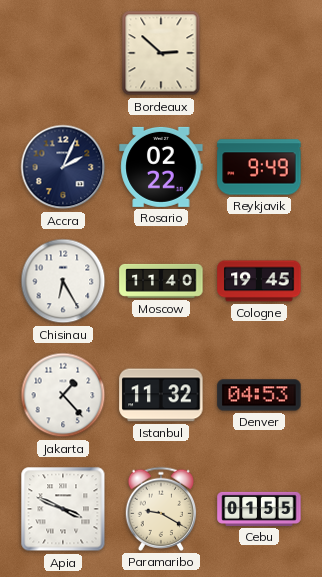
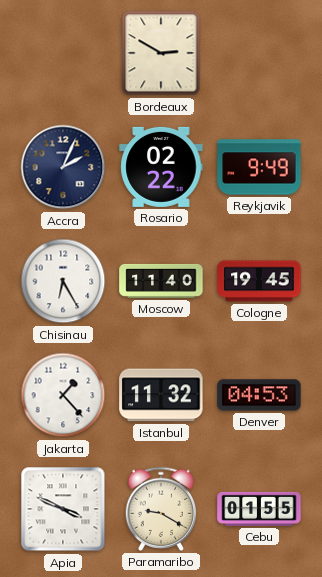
Bordeaux: 2:52 -> 2:50
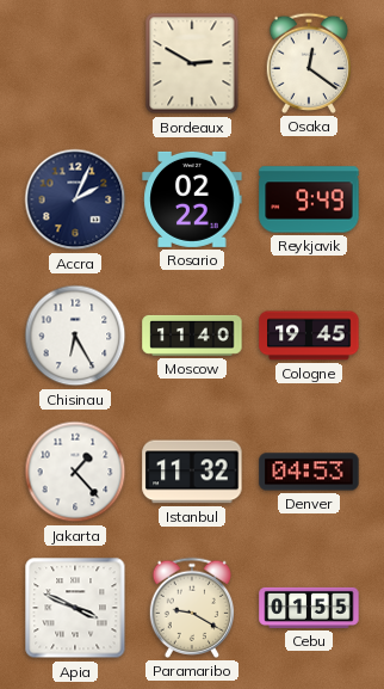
Osaka: none -> 12:21
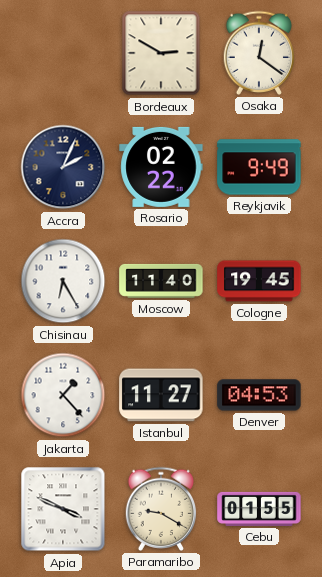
Istanbul: 11:32 -> 11:27
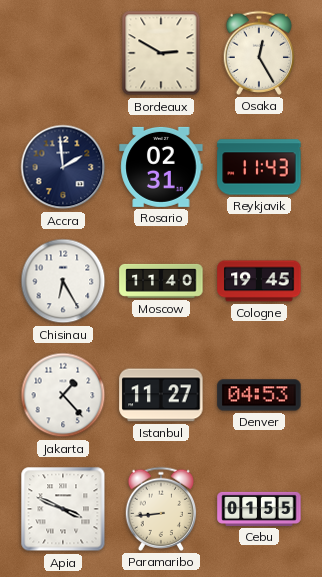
Osaka: 12:21 -> 12:25
Accra: 2:04 -> 1:59
Rosario: 02:22 -> 02:31
Reykjavik: 9:49 -> 11:43
Paramaribo: 9:20 -> 8:44
